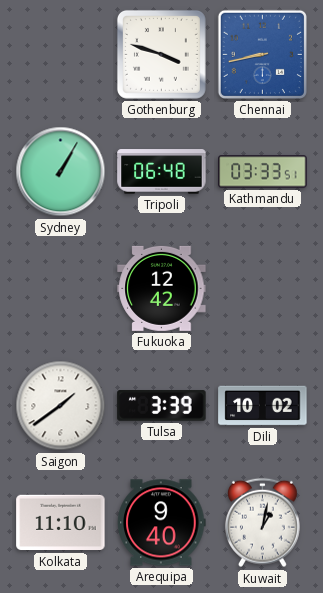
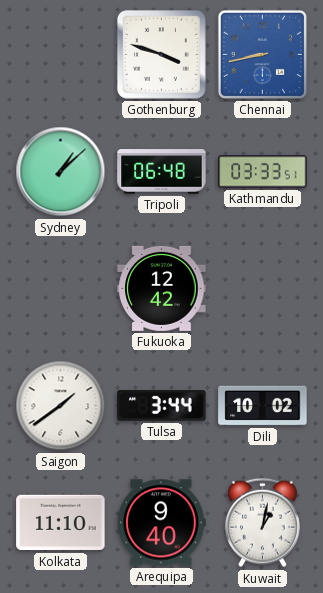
Sydney: 1:05 -> 1:08
Tulsa: 3:39 -> 3:44
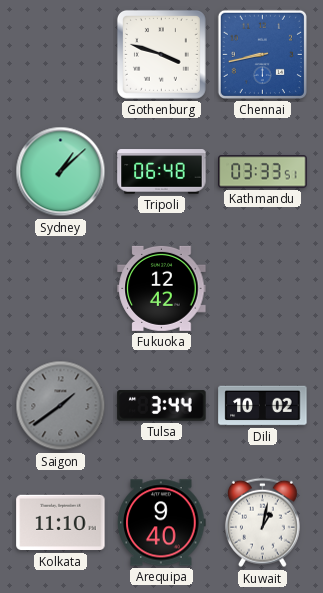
Saigon dial: white -> grey
